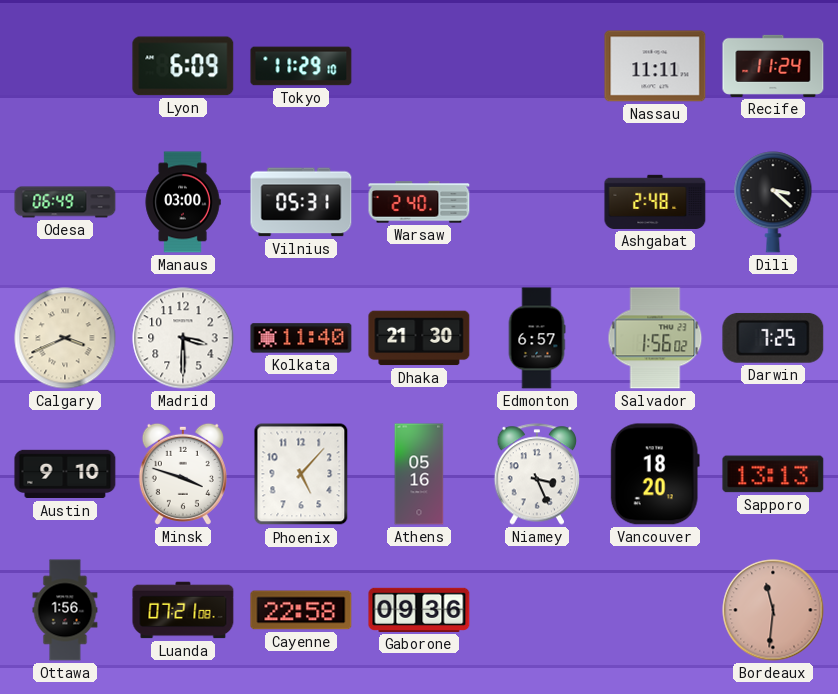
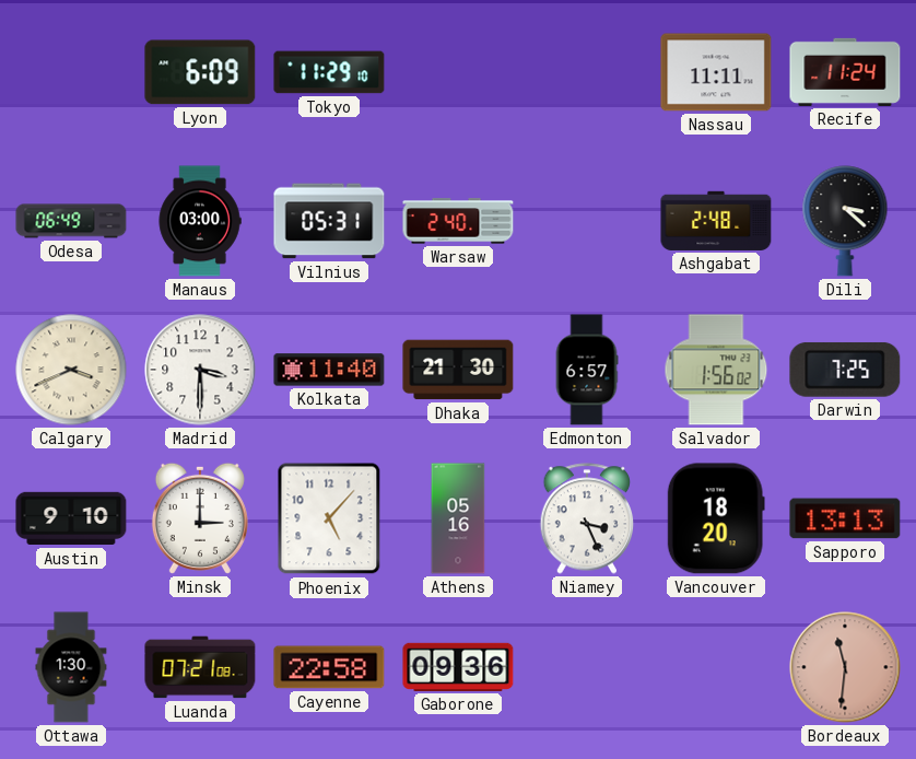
Minsk: 3:48 -> 3:00
Ottawa: 1:56 -> 1:30
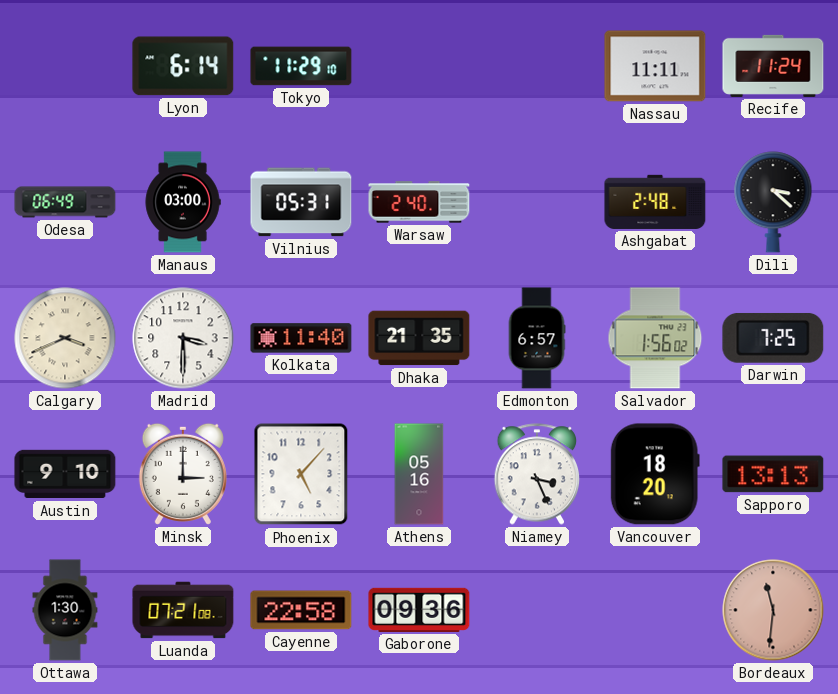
Lyon: 6:09 -> 6:14
Dhaka: 21:30 -> 21:35
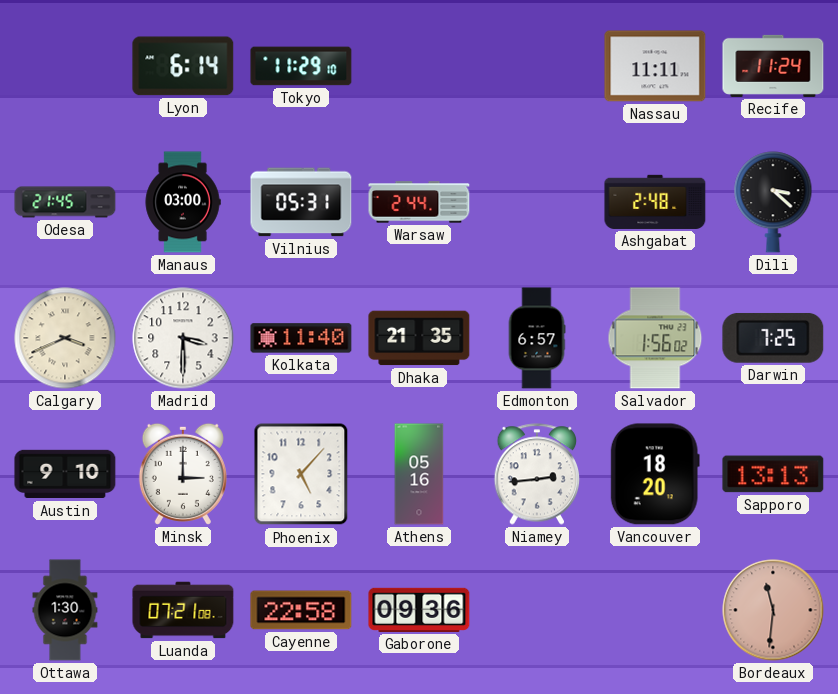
Odesa: 06:49 -> 21:45
Warsaw: 2:40 -> 2:44
Niamey: 3:26 -> 2:44
